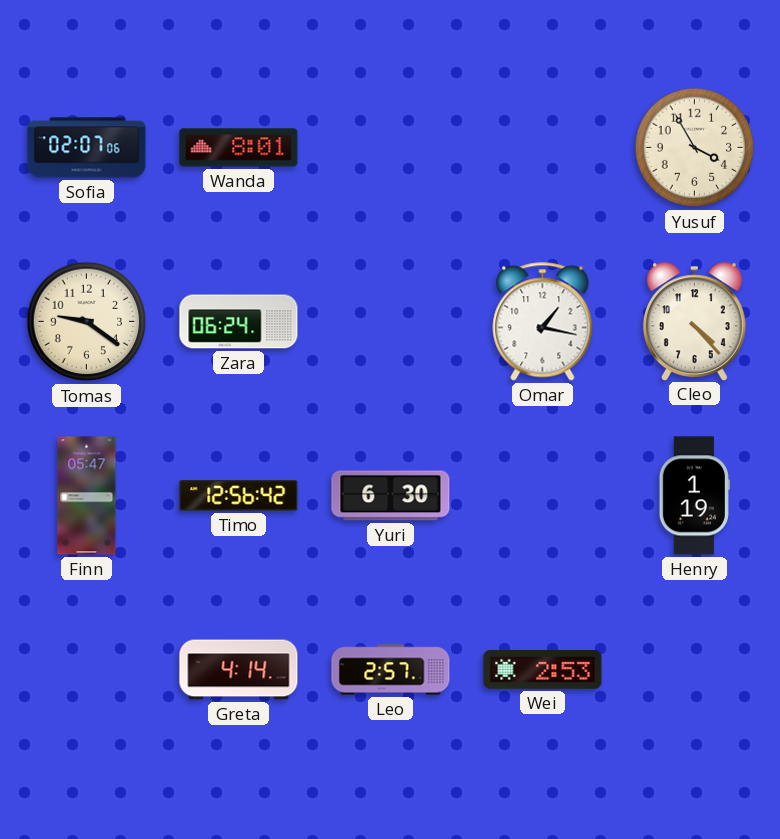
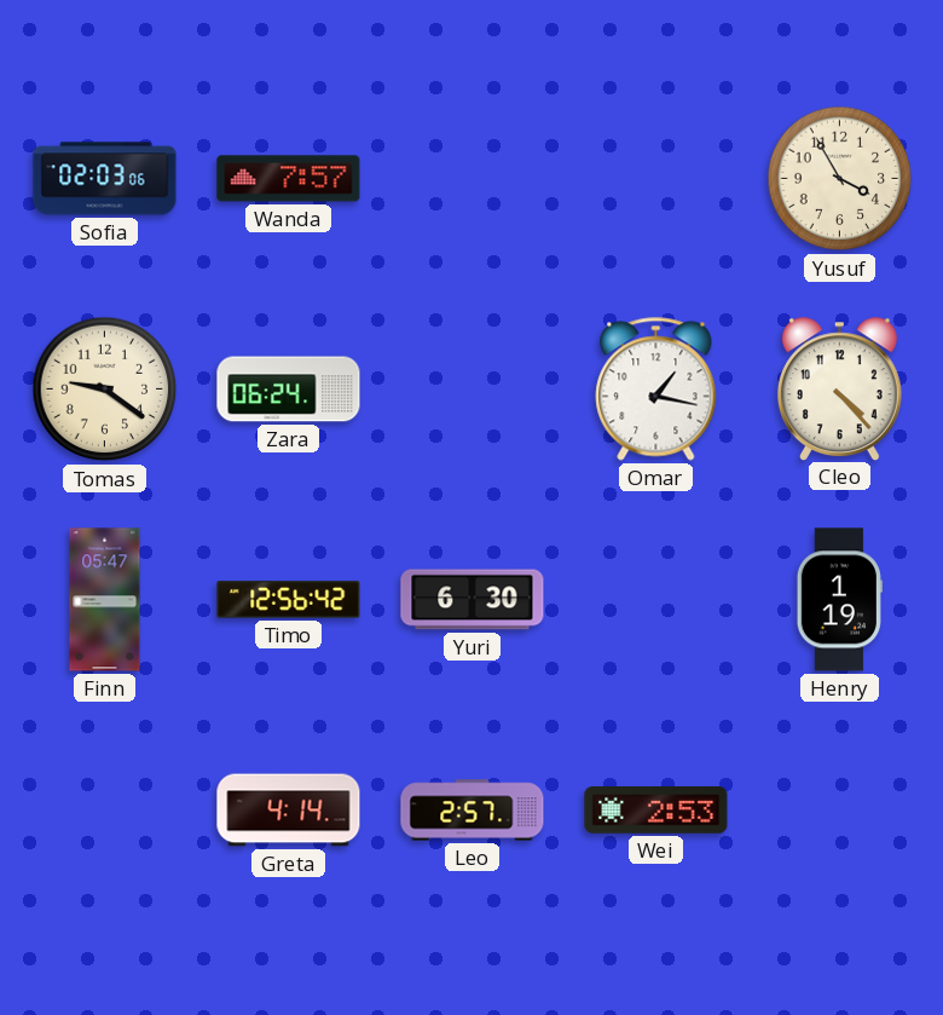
Sofia: 02:07 -> 02:03
Wanda: 8:01 -> 7:57
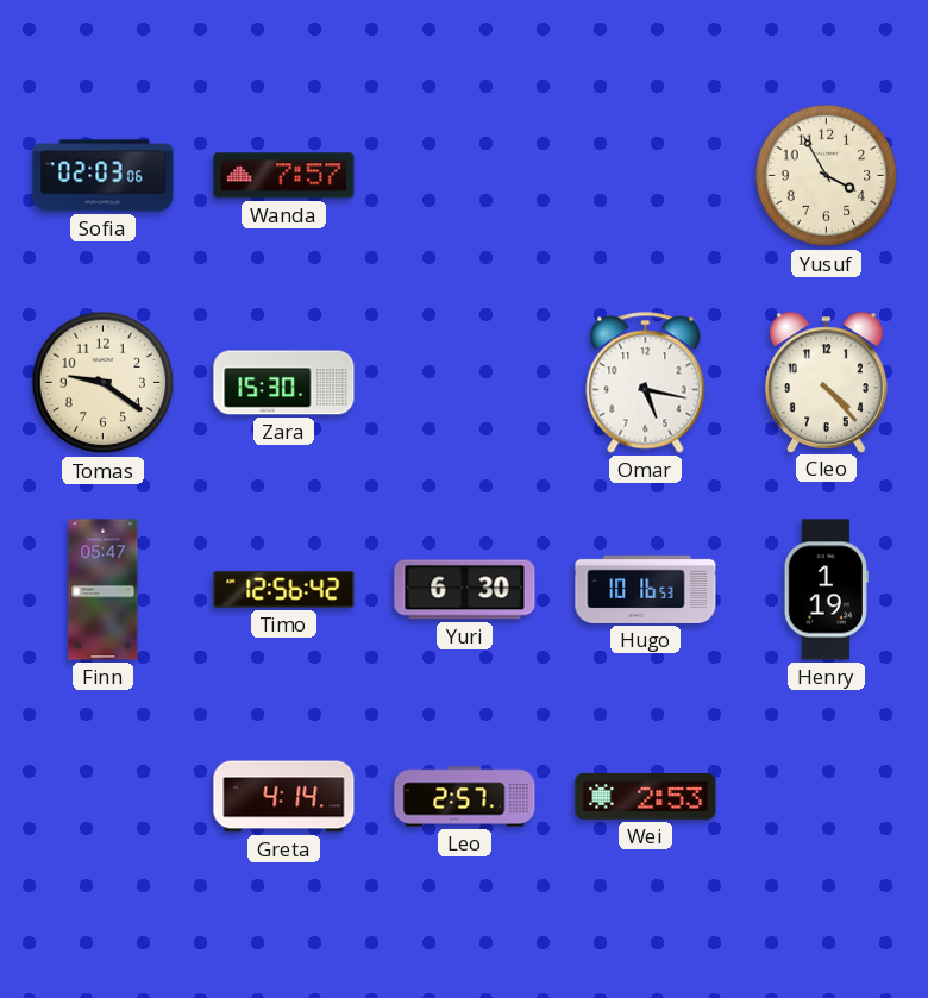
Zara: 06:24 -> 15:30
Omar: 1:17 -> 5:17
Hugo: none -> 10:16
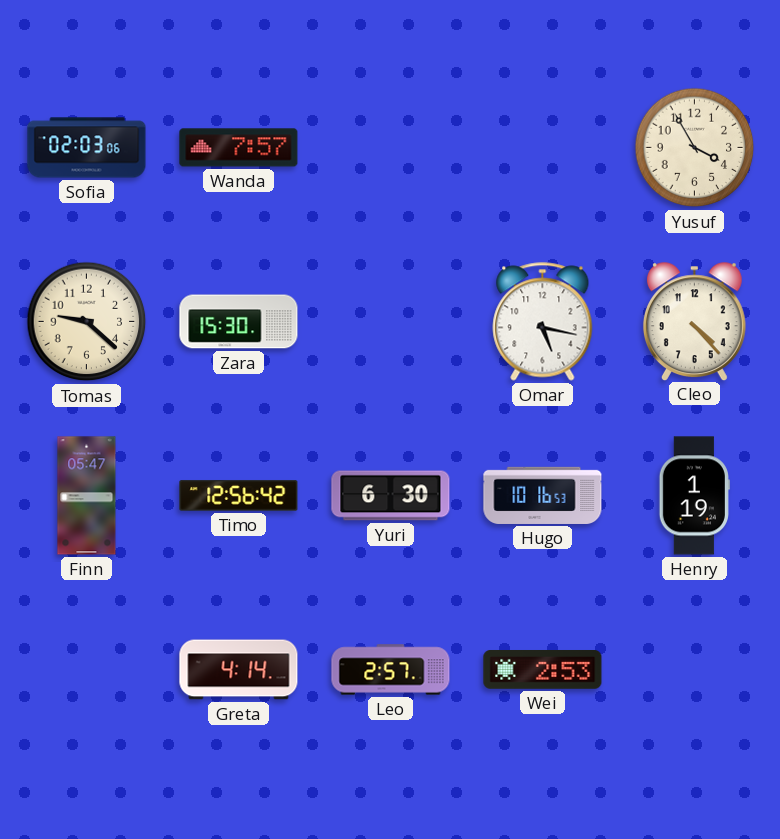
Tomas: 9:21 -> 9:22
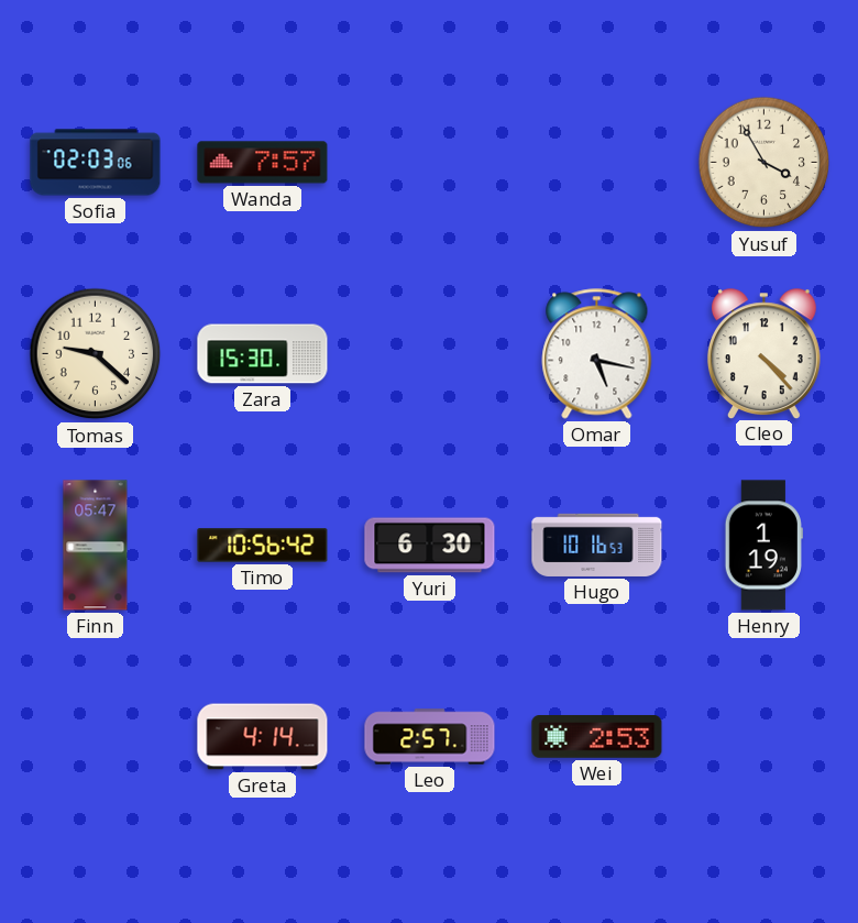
Timo: 12:56 -> 10:56
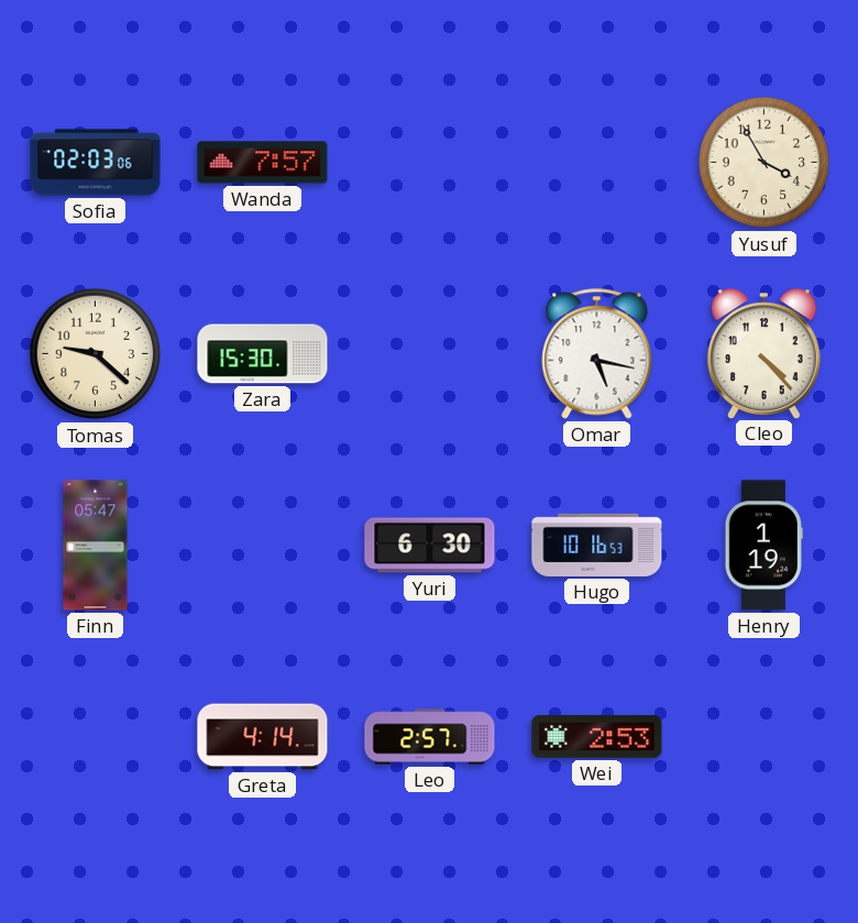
Timo: 10:56 -> none
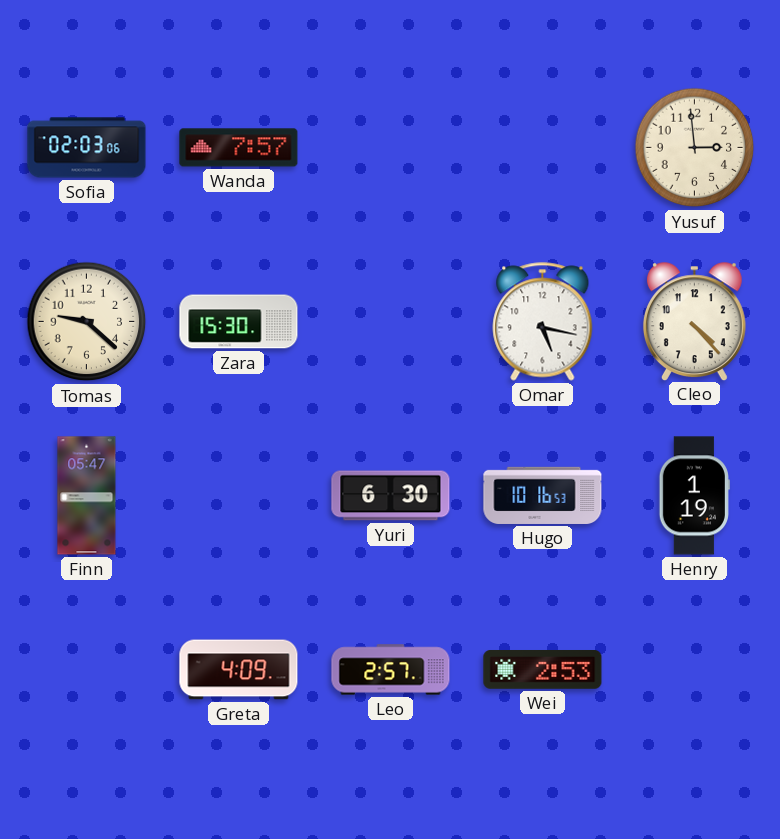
Yusuf: 3:55 -> 2:59
Greta: 4:14 -> 4:09
